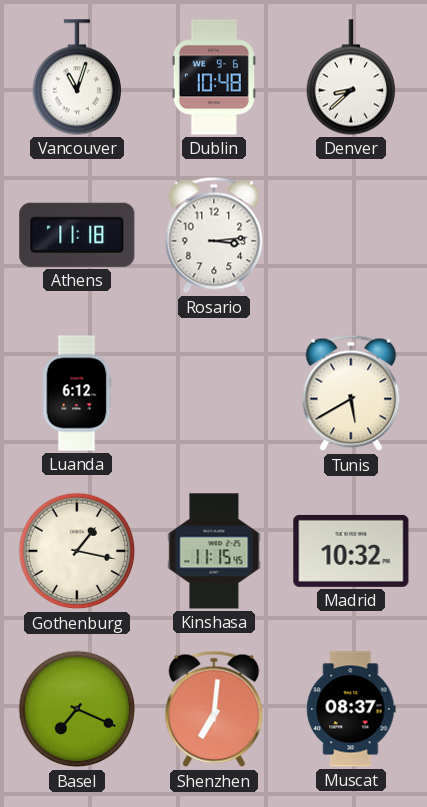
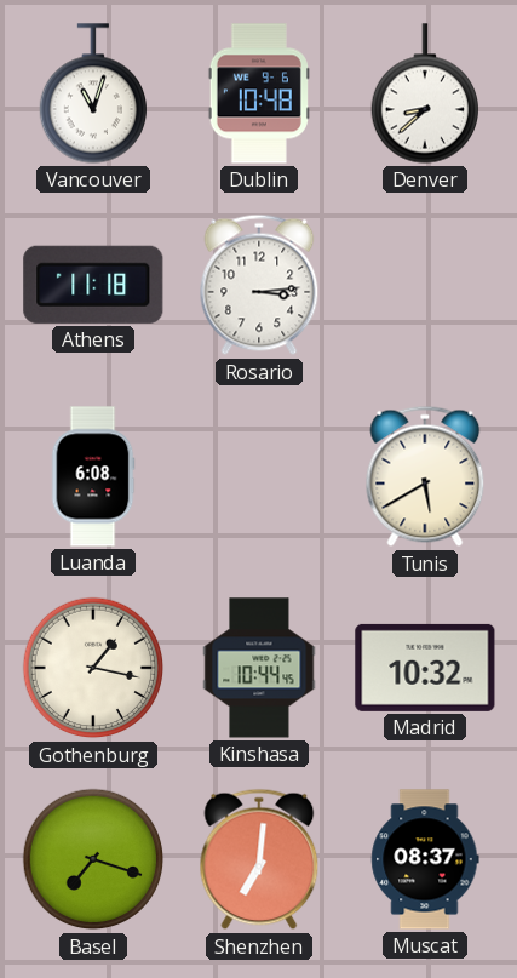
Luanda: 6:12 -> 6:08
Kinshasa: 11:15 -> 10:44
Basel: 7:19 -> 7:18
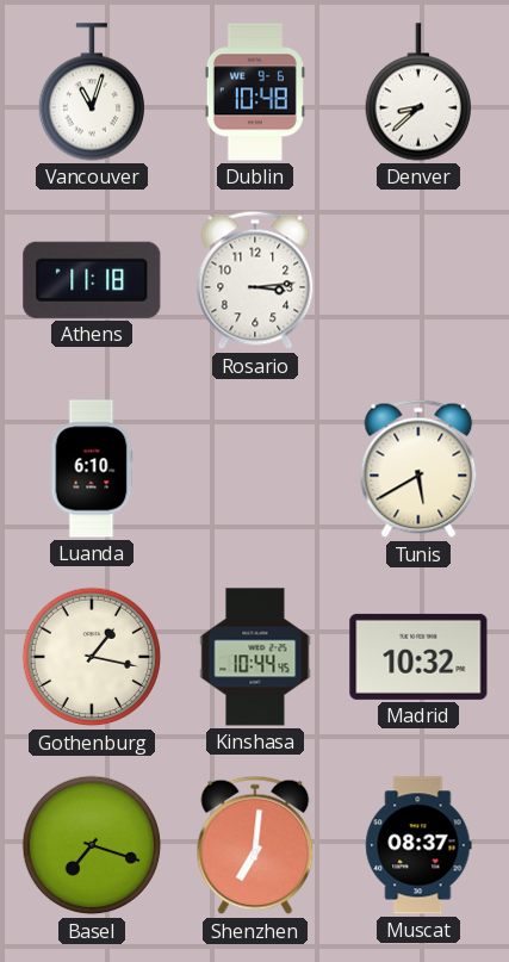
Luanda: 6:08 -> 6:10
